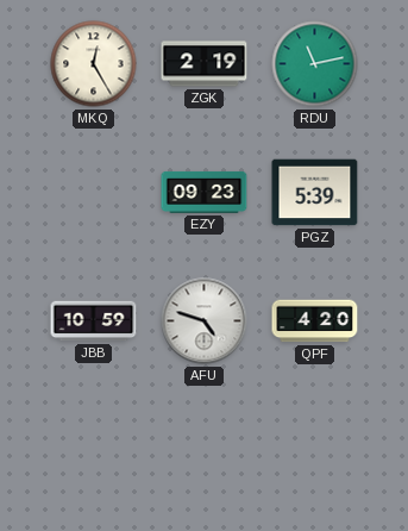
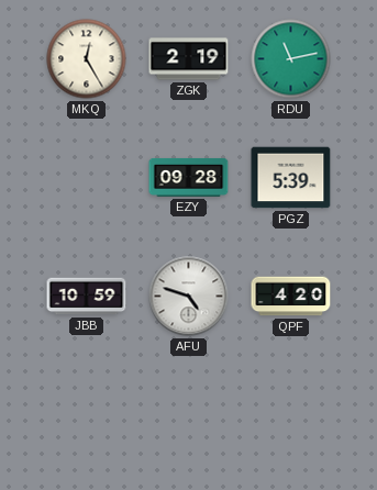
EZY: 09:23 -> 09:28
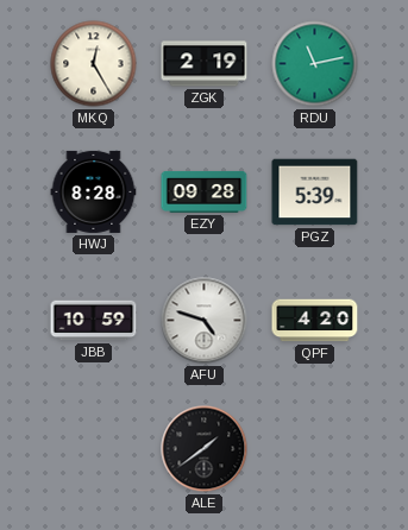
HWJ: none -> 8:28
ALE: none -> 1:39
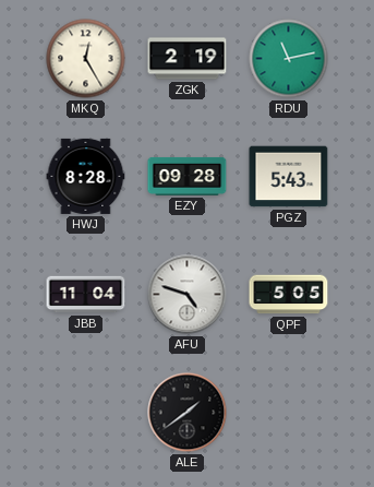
PGZ: 5:39 -> 5:43
JBB: 10:59 -> 11:04
QPF: 4:20 -> 5:05
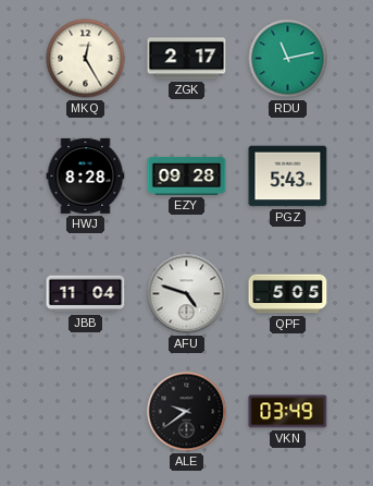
ZGK: 2:19 -> 2:17
ALE: 1:39 -> 9:39
VKN: none -> 03:49
